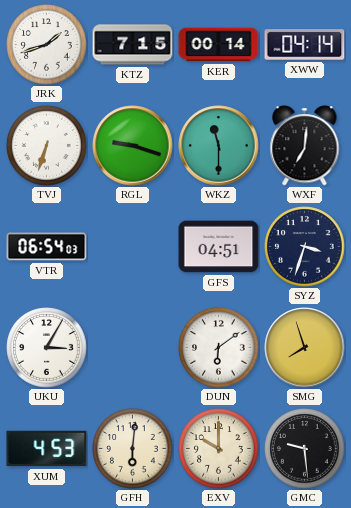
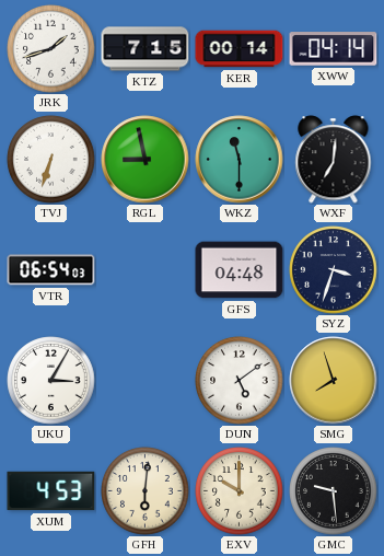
RGL: 9:18 -> 8:58
GFS: 04:51 -> 04:48
DUN: 6:09 -> 5:09
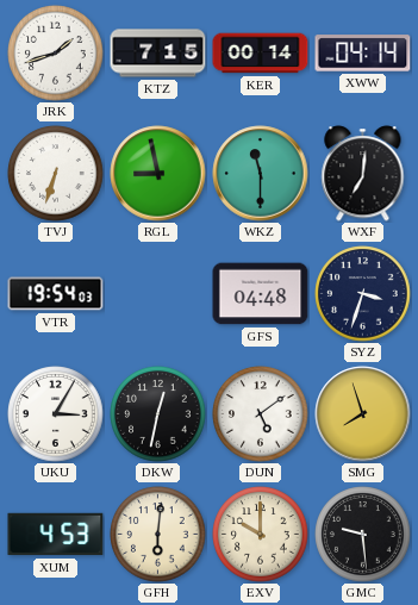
VTR: 06:54 -> 19:54
DKW: none -> 12:32
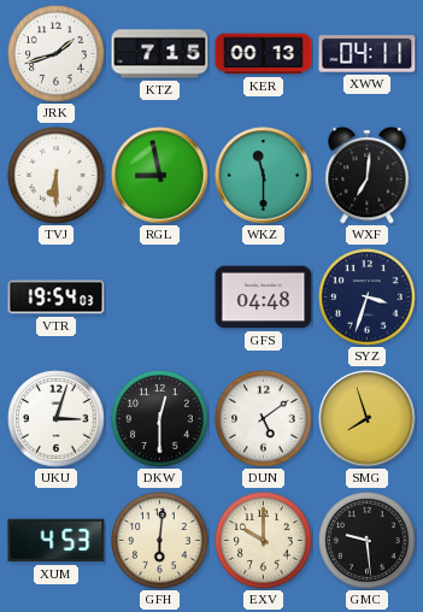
KER: 00:14 -> 00:13
XWW: 04:14 -> 04:11
TVJ: 6:33 -> 6:30
UKU: 3:05 -> 3:03
DKW: 12:32 -> 12:30
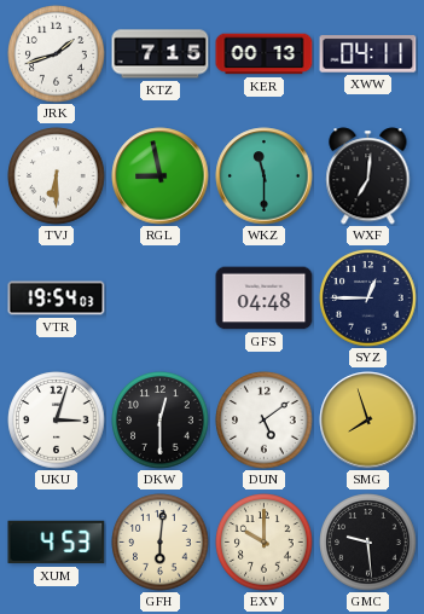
SYZ: 3:33 -> 12:45
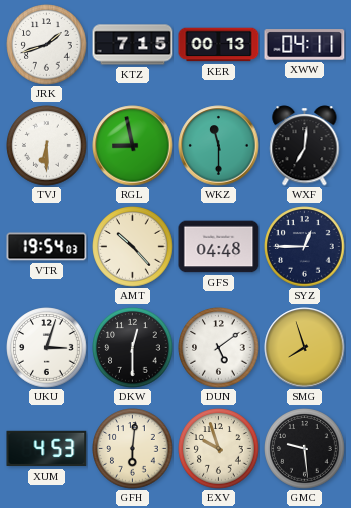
AMT: none -> 10:23
EXV: 10:00 -> 9:57
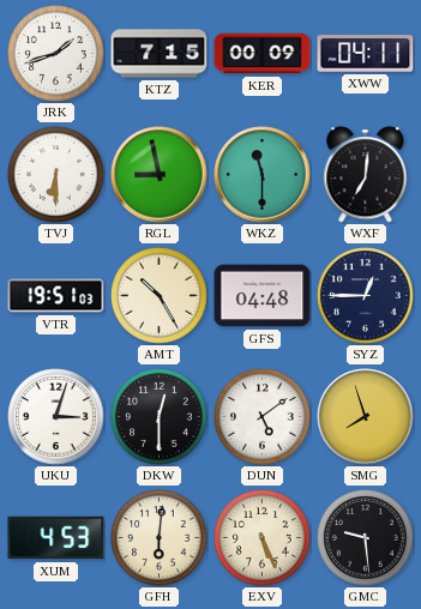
KER: 00:13 -> 00:09
VTR: 19:54 -> 19:51
AMT: 10:23 -> 10:25
EXV: 9:57 -> 5:26
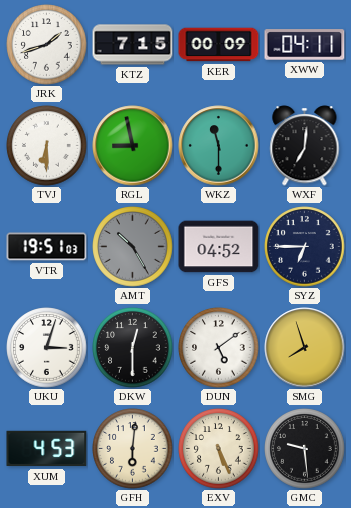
AMT dial: cream -> grey
GFS: 04:48 -> 04:52
SYZ: 12:45 -> 6:45
